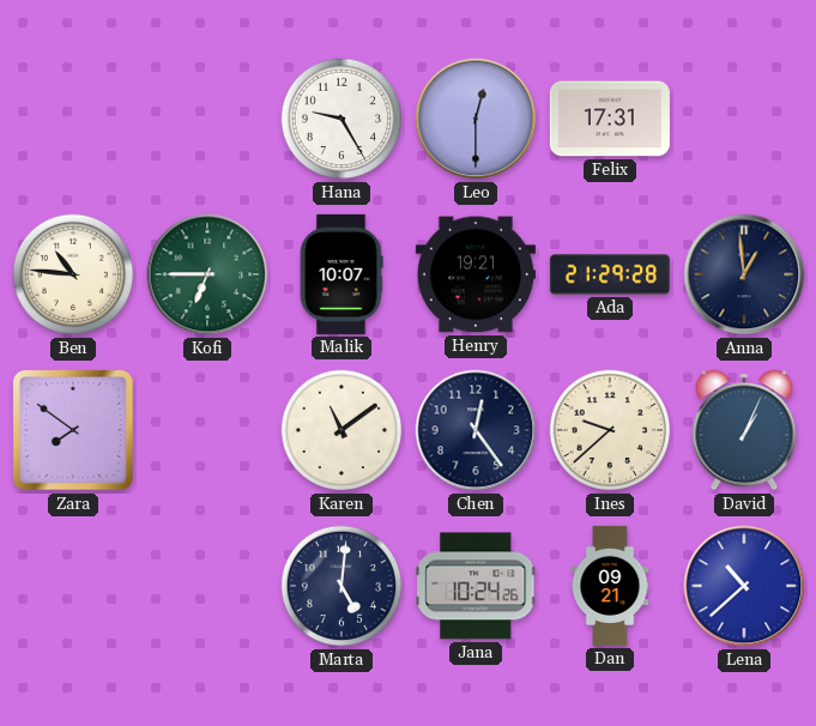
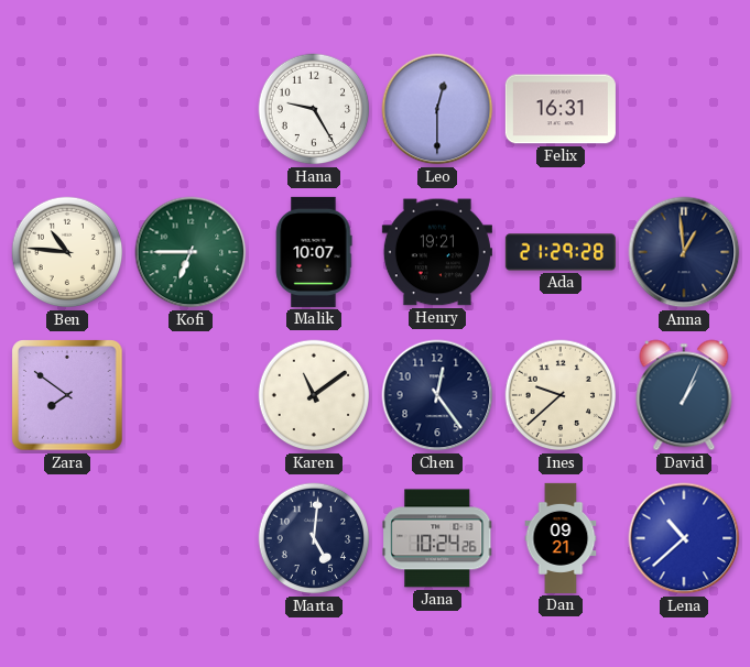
Felix: 17:31 -> 16:31
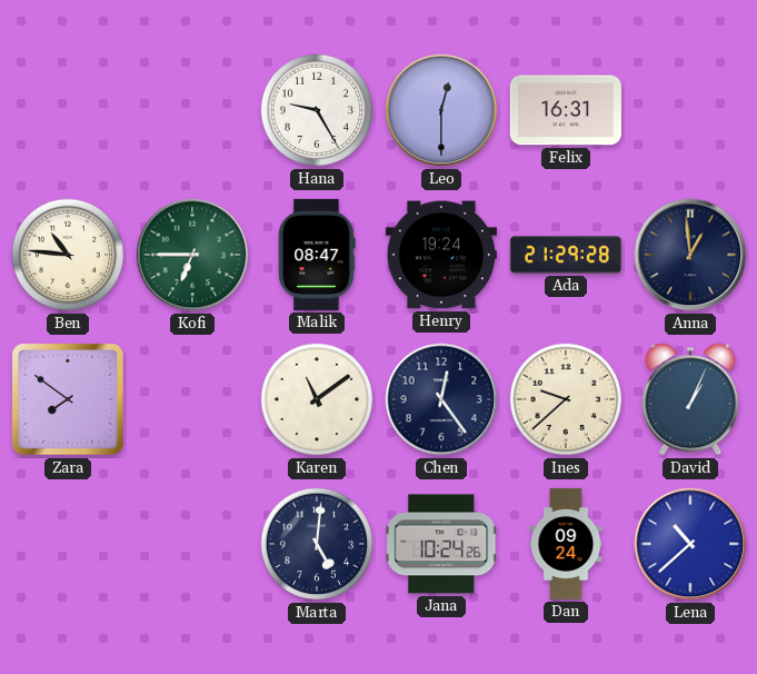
Malik: 10:07 -> 08:47
Henry: 19:21 -> 19:24
Dan: 09:21 -> 09:24
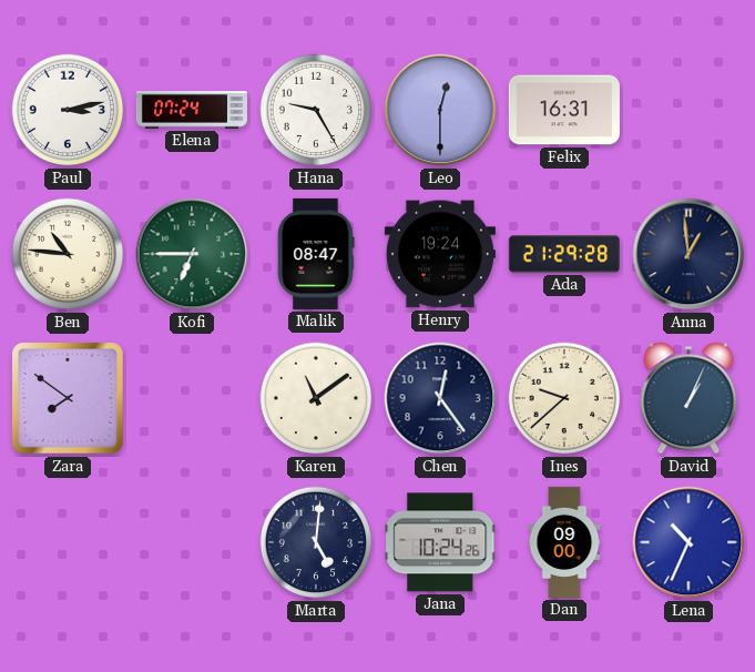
Paul: none -> 3:13
Elena: none -> 07:24
Dan: 09:24 -> 09:00
Lena: 10:38 -> 10:34
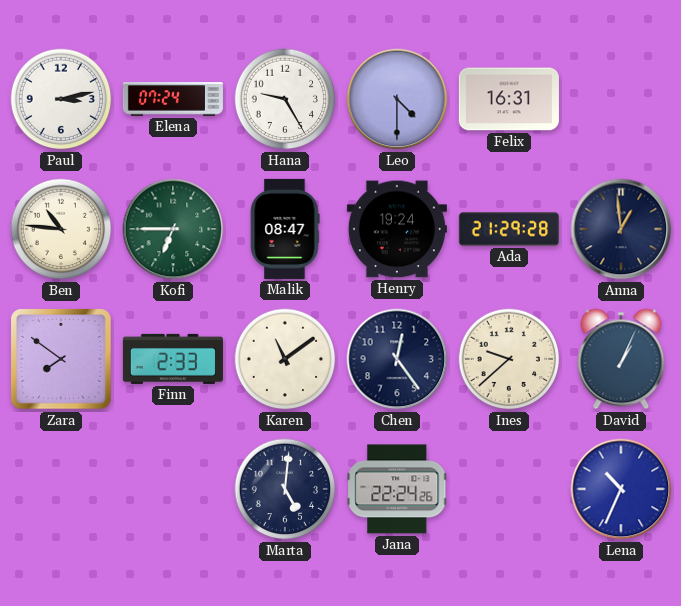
Leo: 12:30 -> 4:30
Finn: none -> 2:33
Jana: 10:24 -> 22:24
Dan: 09:00 -> none
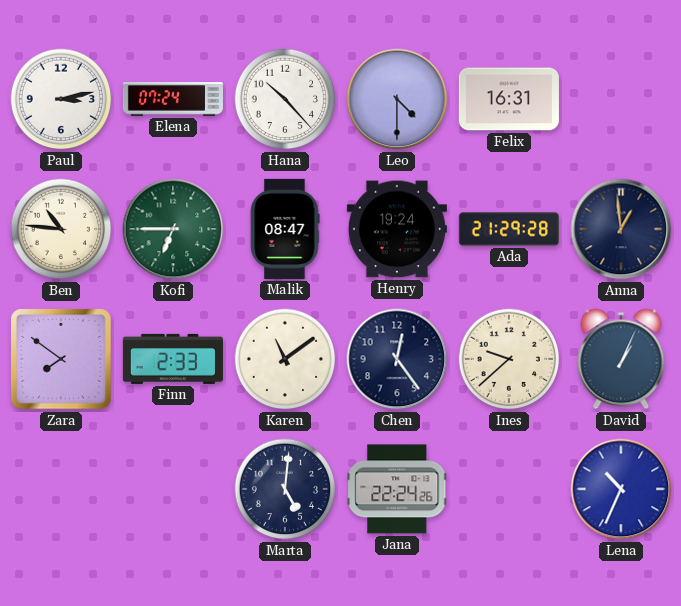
Hana: 9:25 -> 10:23
